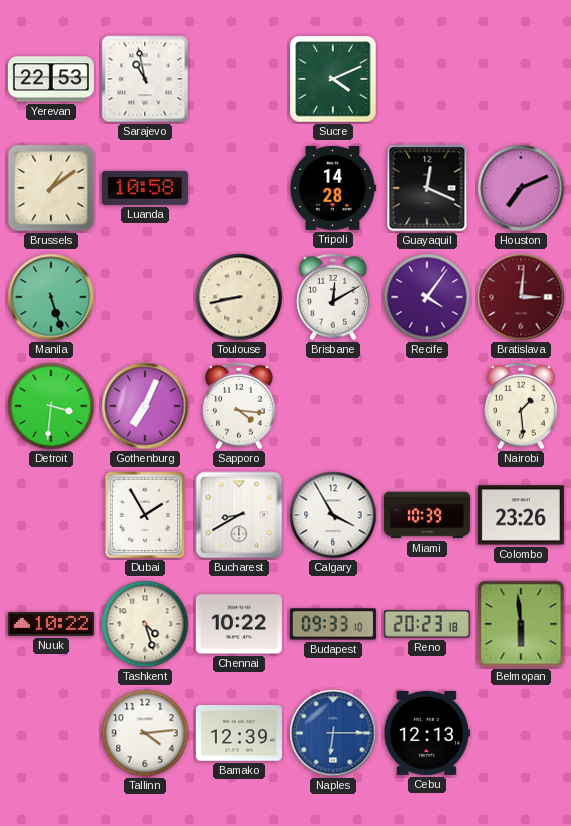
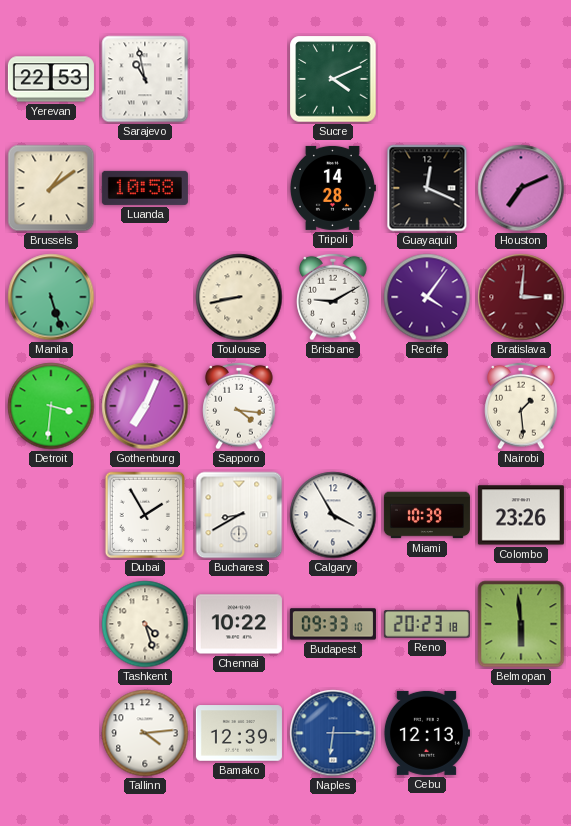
Brisbane: 12:10 -> 9:10
Nuuk: 10:22 -> none
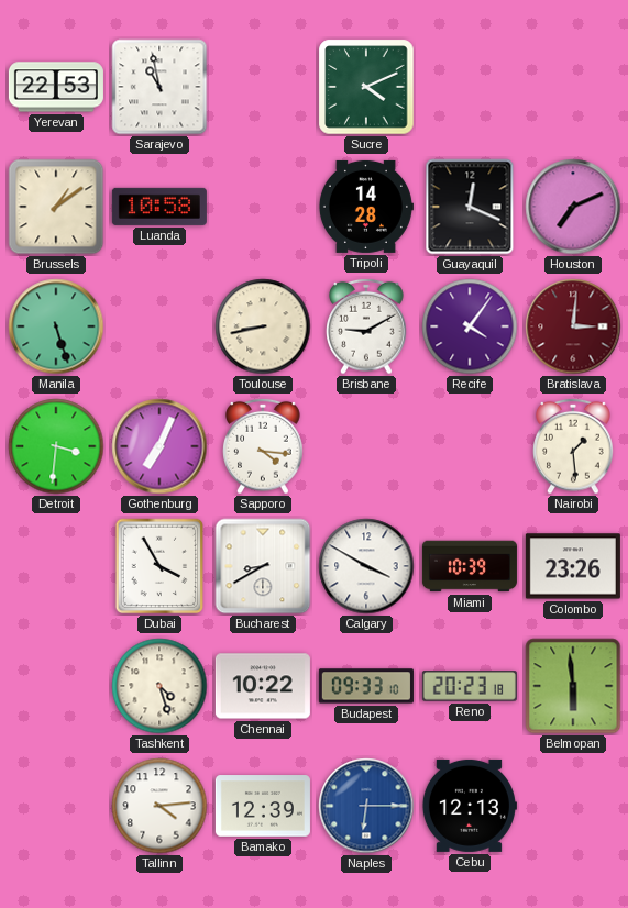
Dubai: 1:55 -> 3:55
Calgary: 3:55 -> 3:50
